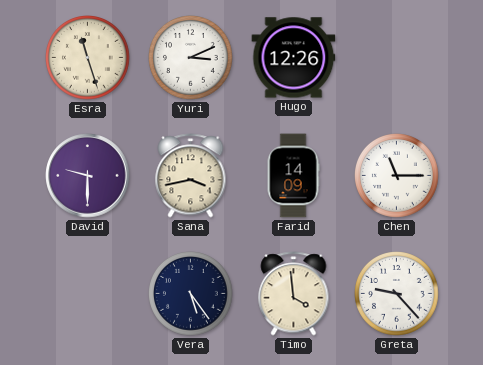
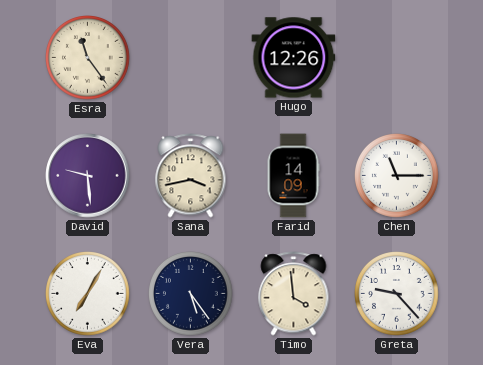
Esra: 11:27 -> 11:24
Yuri: 3:11 -> none
David: 9:30 -> 9:29
Eva: none -> 7:05
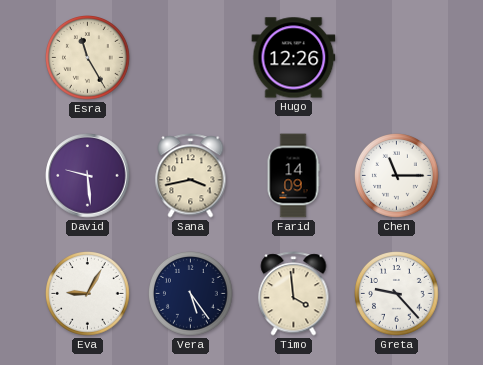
Esra: 11:24 -> 11:25
Eva: 7:05 -> 9:05
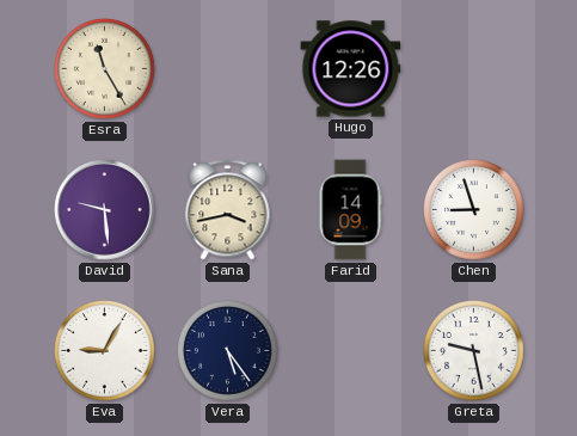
Chen: 11:15 -> 8:57
Timo: 3:59 -> none
Greta: 9:23 -> 9:28
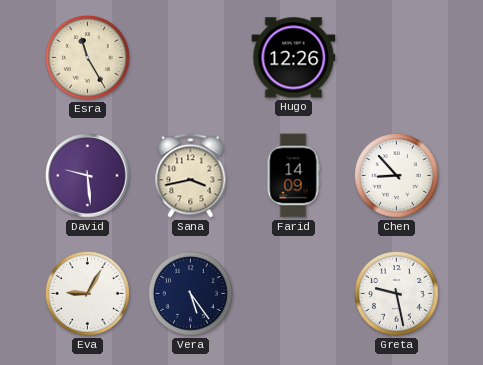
Chen: 8:57 -> 8:53
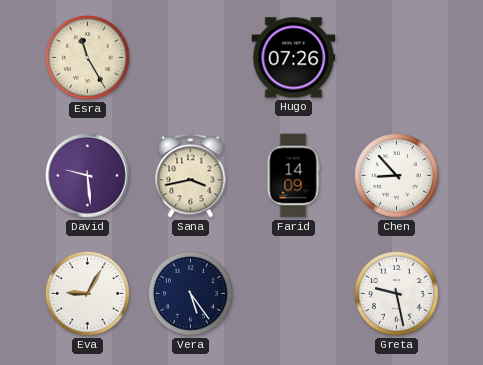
Hugo: 12:26 -> 07:26
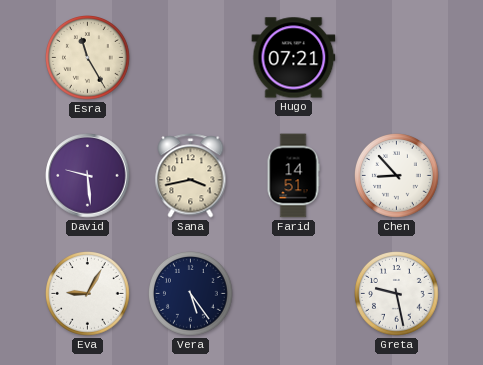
Hugo: 07:26 -> 07:21
Farid: 14:09 -> 14:51
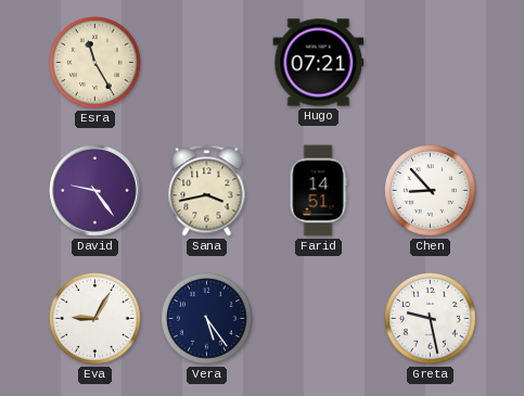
David: 9:29 -> 9:24
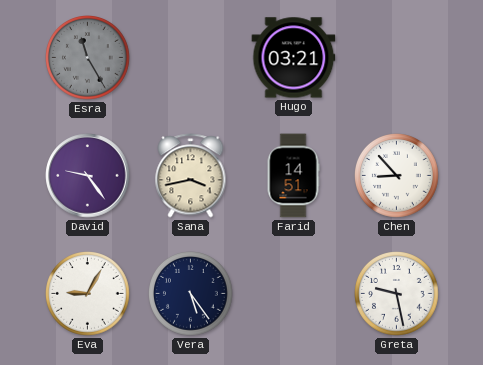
Esra dial: cream -> grey
Hugo: 07:21 -> 03:21
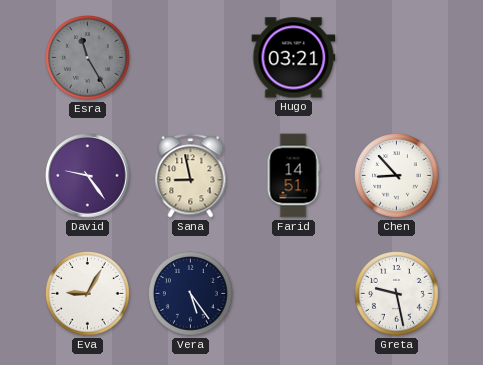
Sana: 3:43 -> 8:58
